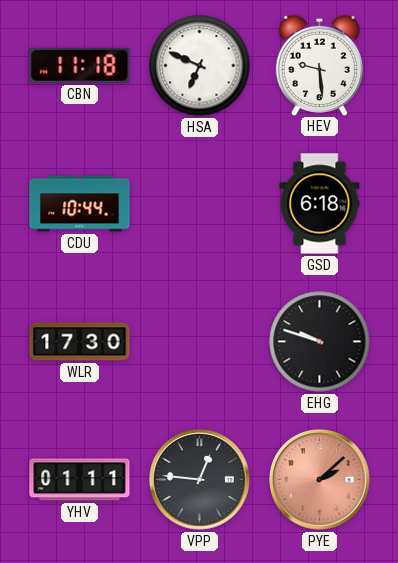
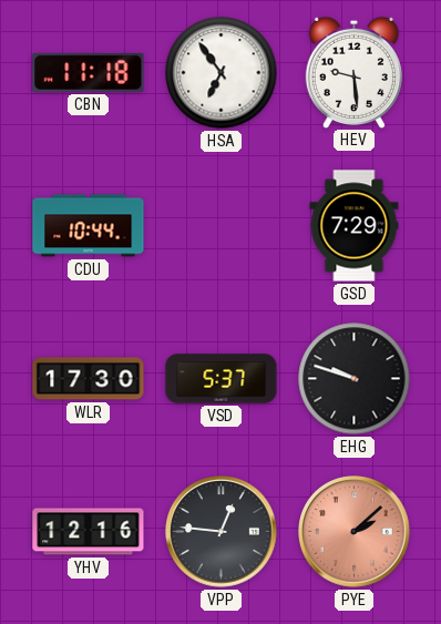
HSA: 6:49 -> 6:54
GSD: 6:18 -> 7:29
VSD: none -> 5:37
YHV: 01:11 -> 12:16
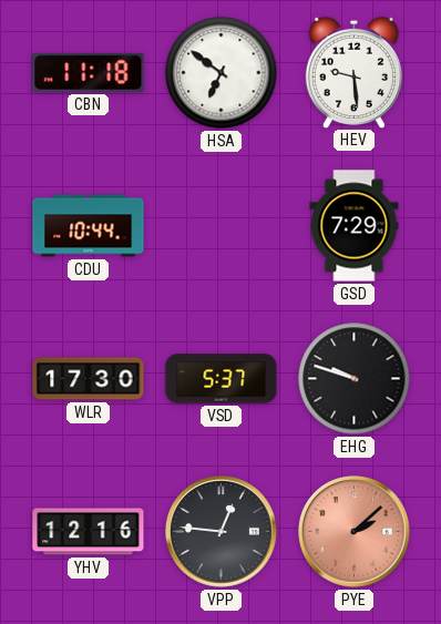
HSA: 6:54 -> 6:51
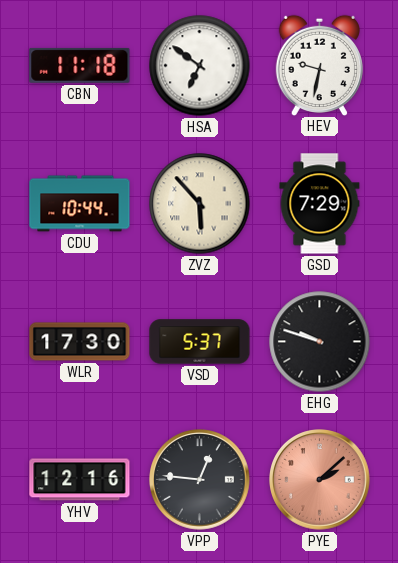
HEV: 9:29 -> 9:32
ZVZ: none -> 5:53
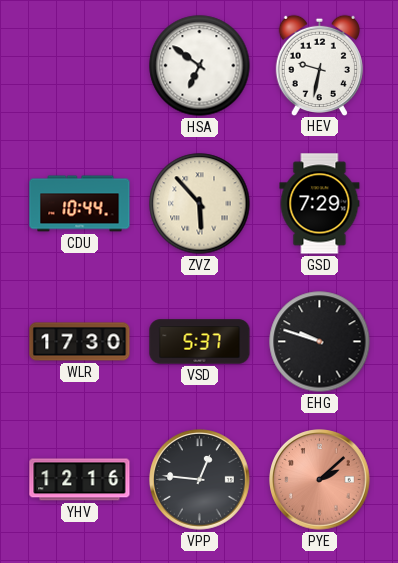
CBN: 11:18 -> none
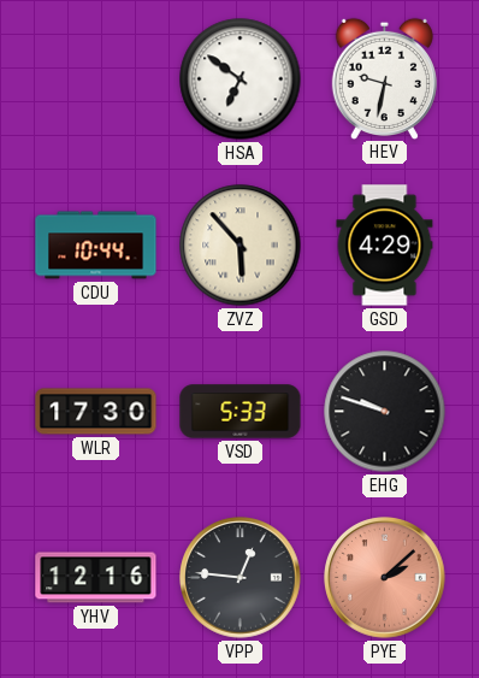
GSD: 7:29 -> 4:29
VSD: 5:37 -> 5:33
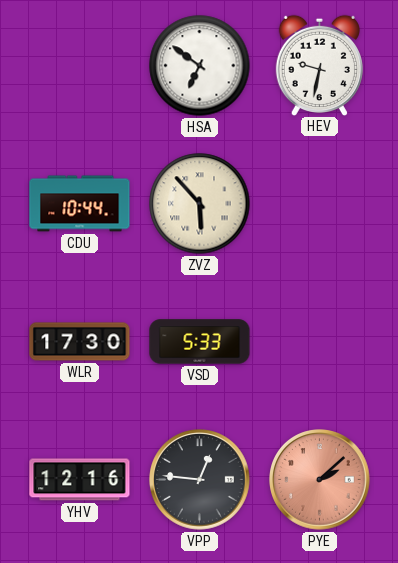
GSD: 4:29 -> none
EHG: 9:48 -> none
